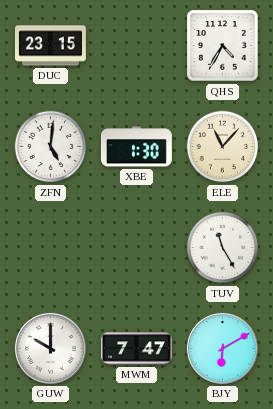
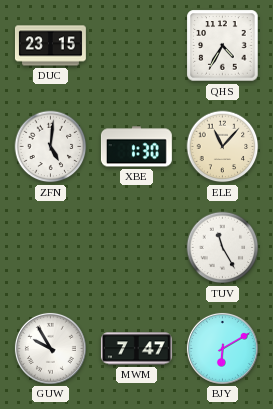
GUW: 10:00 -> 9:55
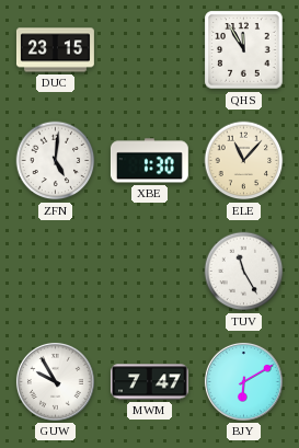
QHS: 4:35 -> 11:55
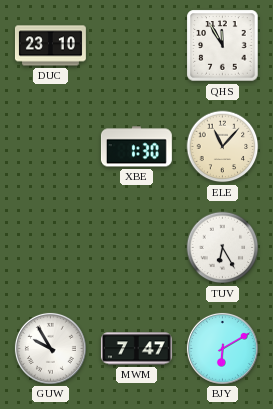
DUC: 23:15 -> 23:10
ZFN: 5:01 -> none
TUV: 11:25 -> 6:25
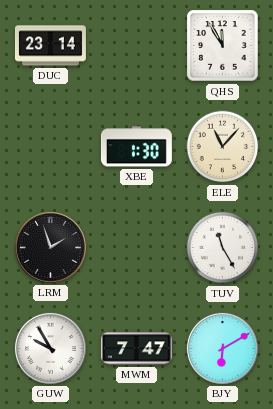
DUC: 23:10 -> 23:14
LRM: none -> 1:57
TUV: 6:25 -> 11:25
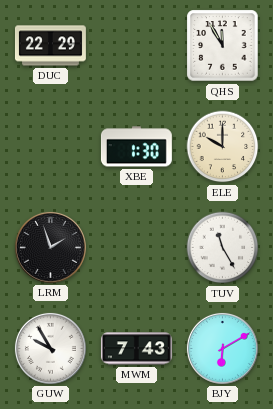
DUC: 23:14 -> 22:29
ELE: 11:07 -> 10:00
MWM: 7:47 -> 7:43
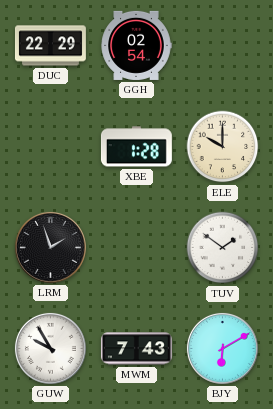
GGH: none -> 02:54
QHS: 11:55 -> none
XBE: 1:30 -> 1:28
TUV: 11:25 -> 1:51
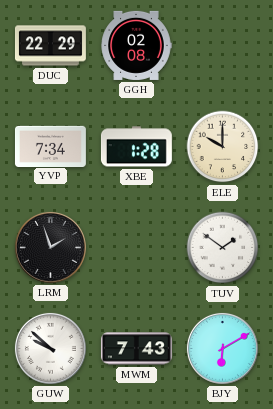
GGH: 02:54 -> 02:08
YVP: none -> 7:34
GUW: 9:55 -> 9:52
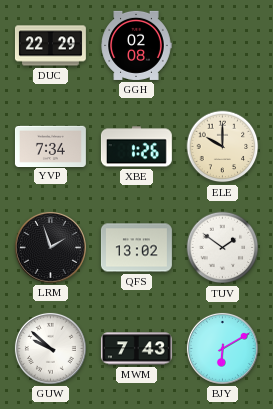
XBE: 1:28 -> 1:26
QFS: none -> 13:02
